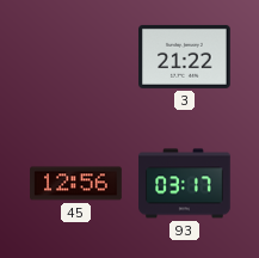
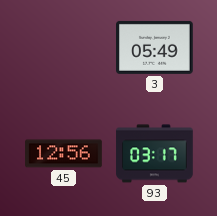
3: 21:22 -> 05:49
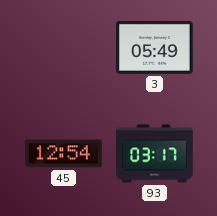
45: 12:56 -> 12:54
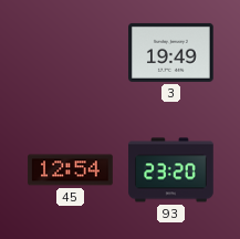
3: 05:49 -> 19:49
93: 03:17 -> 23:20
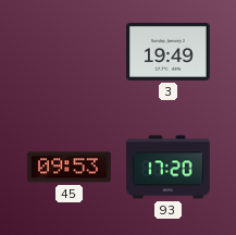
45: 12:54 -> 09:53
93: 23:20 -> 17:20
